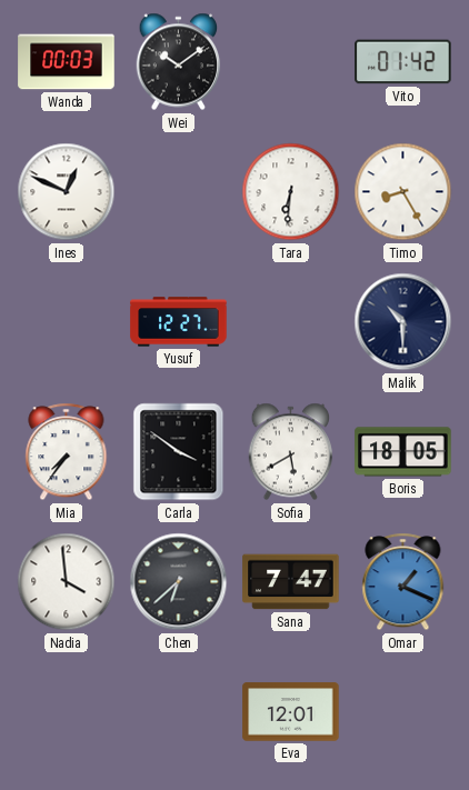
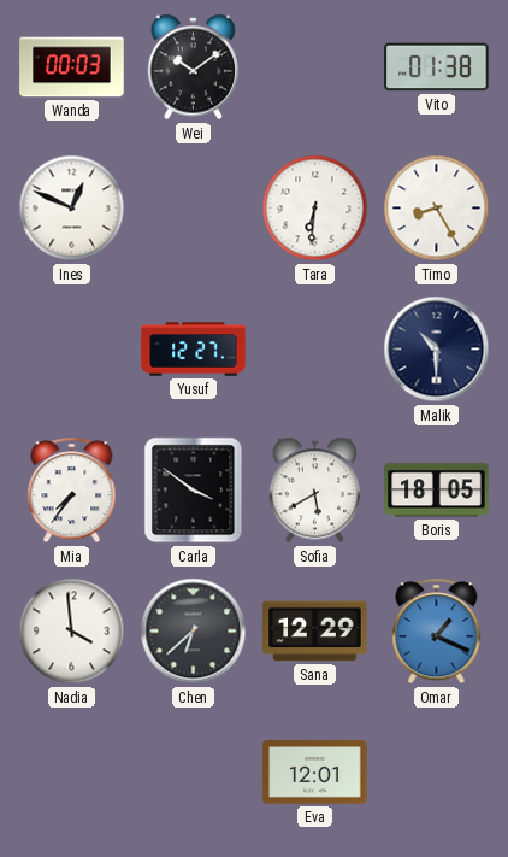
Vito: 01:42 -> 01:38
Sana: 7:47 -> 12:29
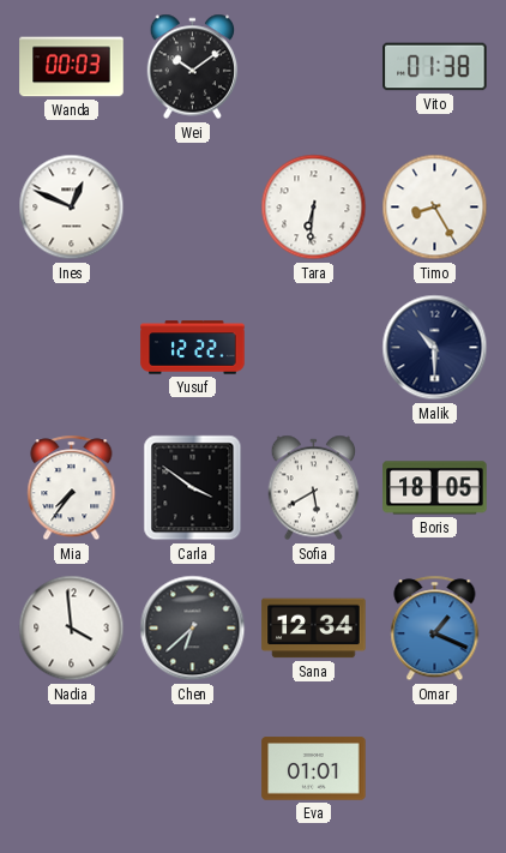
Yusuf: 12:27 -> 12:22
Sana: 12:29 -> 12:34
Eva: 12:01 -> 01:01
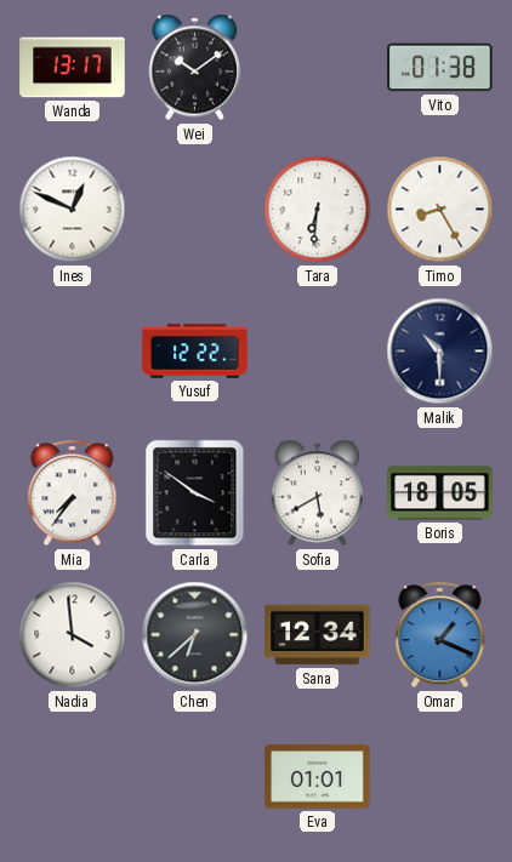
Wanda: 00:03 -> 13:17
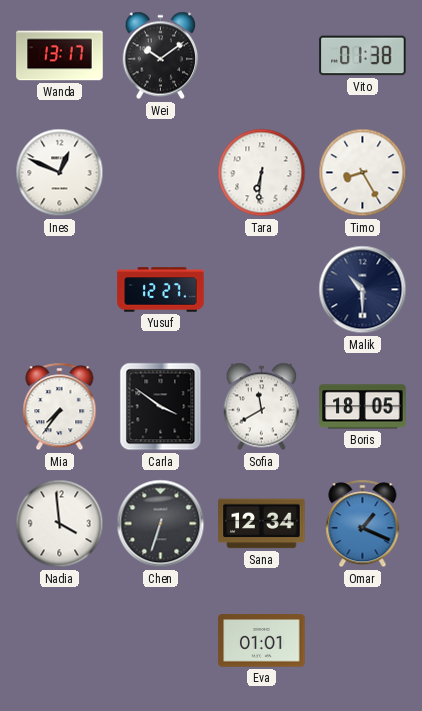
Yusuf: 12:22 -> 12:27
Sofia: 5:40 -> 11:40
Chen: 6:38 -> 6:33
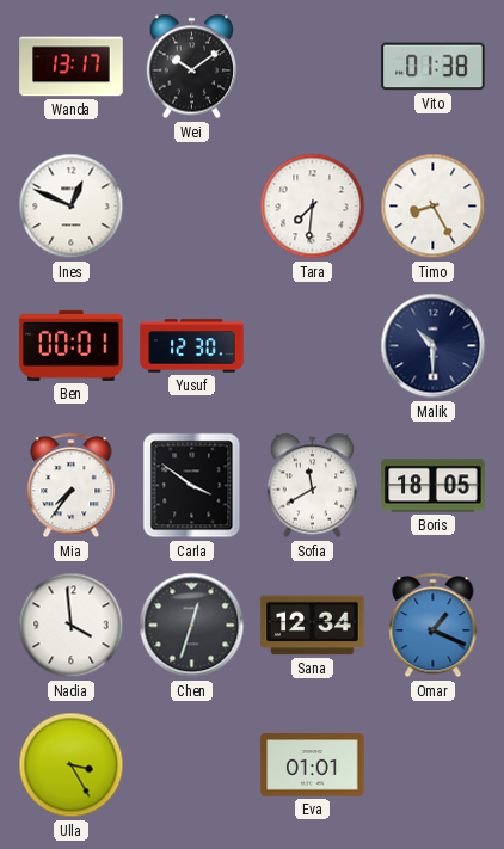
Tara: 6:31 -> 7:31
Ben: none -> 00:01
Yusuf: 12:27 -> 12:30
Chen: 6:33 -> 12:33
Ulla: none -> 3:25
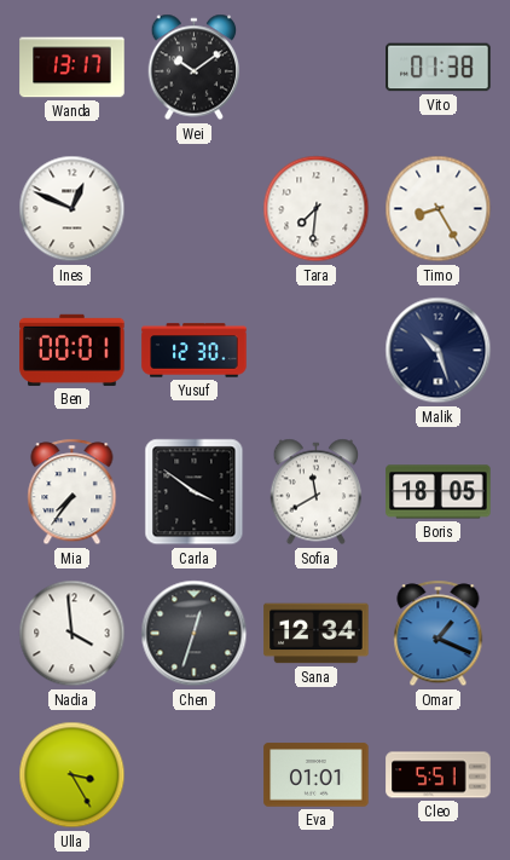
Malik: 10:30 -> 10:27
Cleo: none -> 5:51
